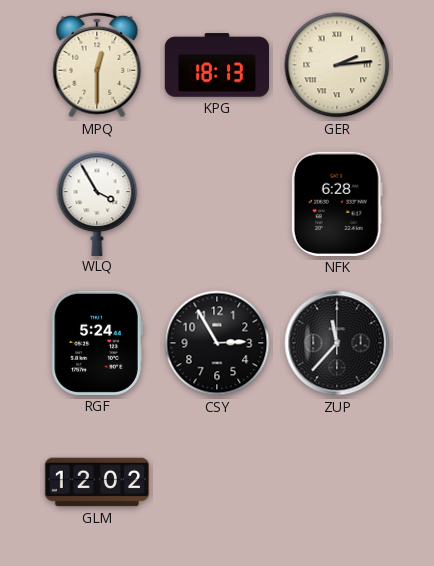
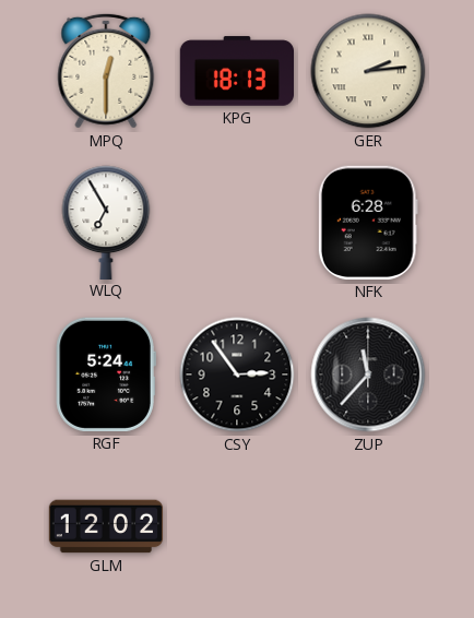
WLQ: 3:55 -> 6:55
CSY: 2:55 -> 2:54
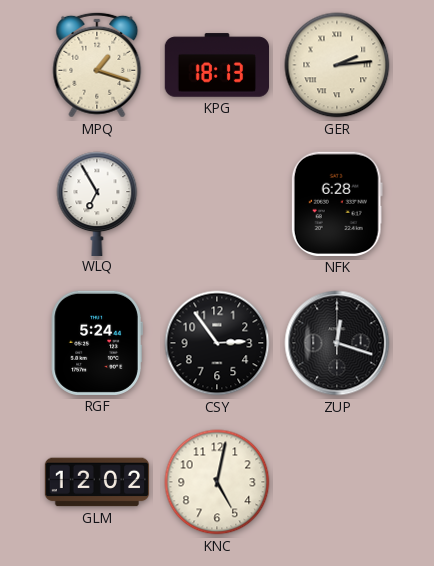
MPQ: 12:30 -> 1:18
ZUP: 11:37 -> 12:18
KNC: none -> 5:02
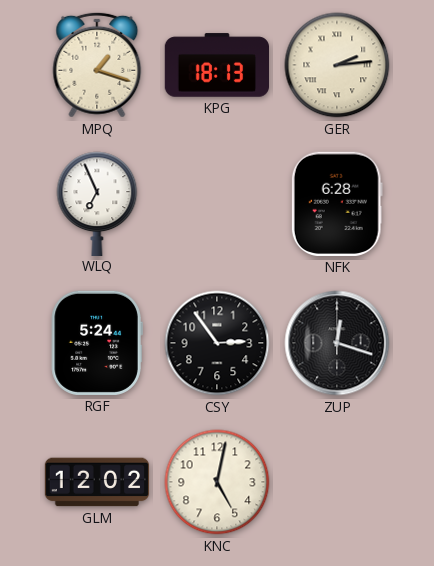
WLQ: 6:55 -> 6:56
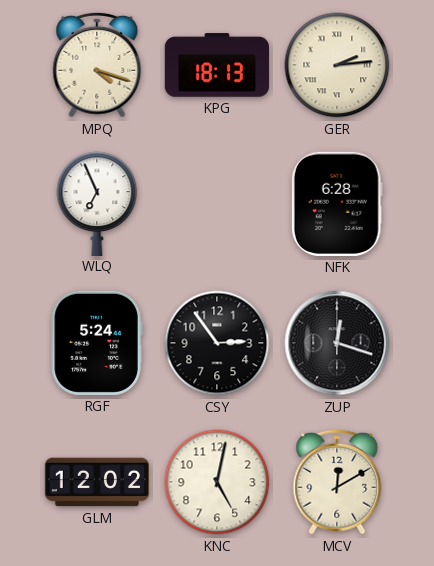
MPQ: 1:18 -> 4:18
MCV: none -> 12:10
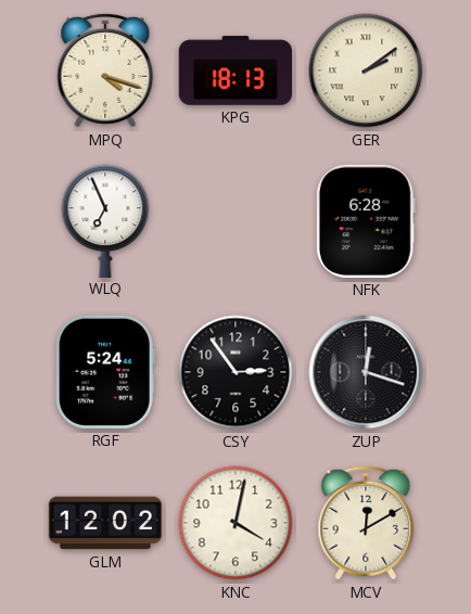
GER: 2:14 -> 2:09
KNC: 5:02 -> 4:02
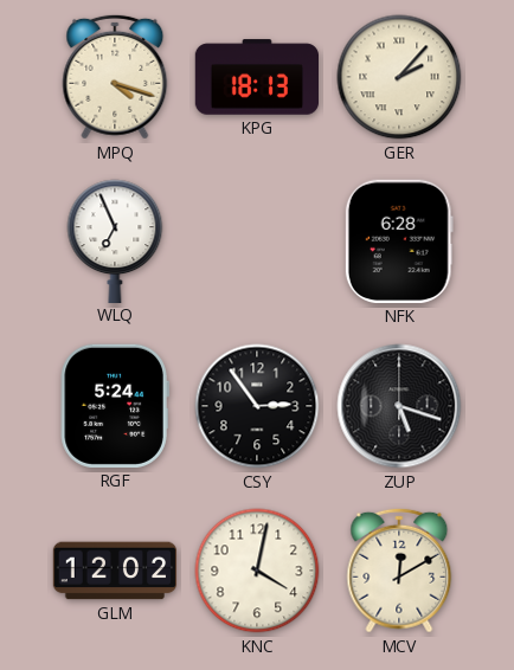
GER: 2:09 -> 2:07
ZUP: 12:18 -> 5:18
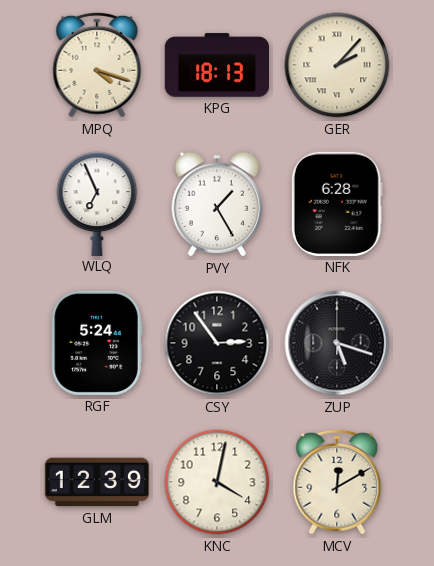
PVY: none -> 1:25
GLM: 12:02 -> 12:39
